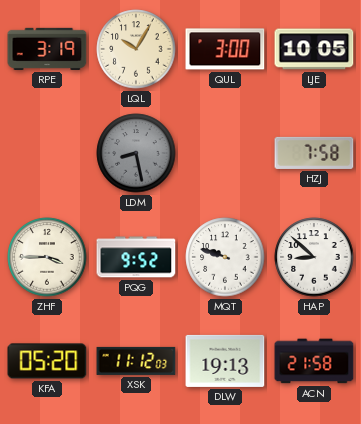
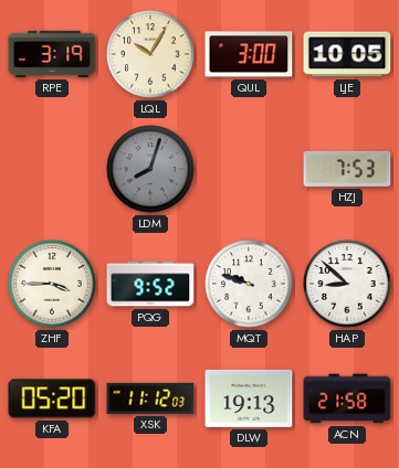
LDM: 8:28 -> 8:03
HZJ: 7:58 -> 7:53
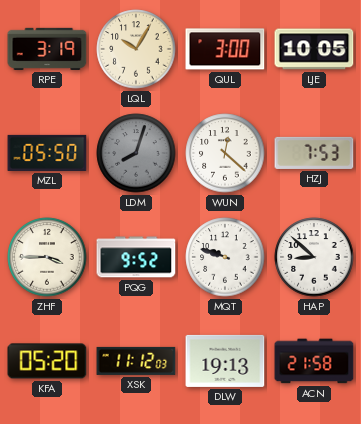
MZL: none -> 05:50
WUN: none -> 12:22
